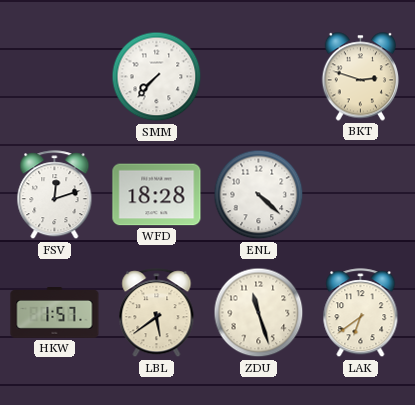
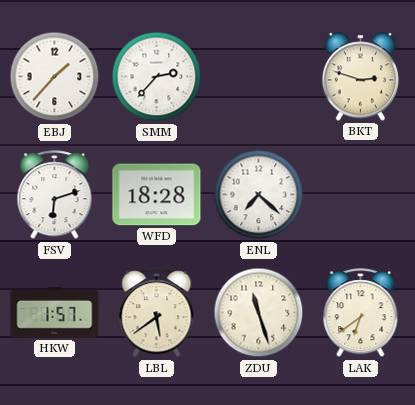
EBJ: none -> 1:37
SMM: 7:37 -> 2:37
FSV: 12:12 -> 6:12
ENL: 4:22 -> 7:22
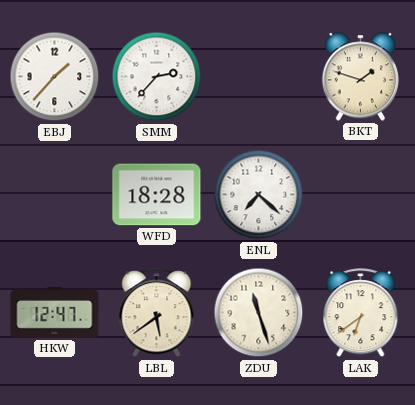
BKT: 2:48 -> 1:48
FSV: 6:12 -> none
HKW: 1:57 -> 12:47
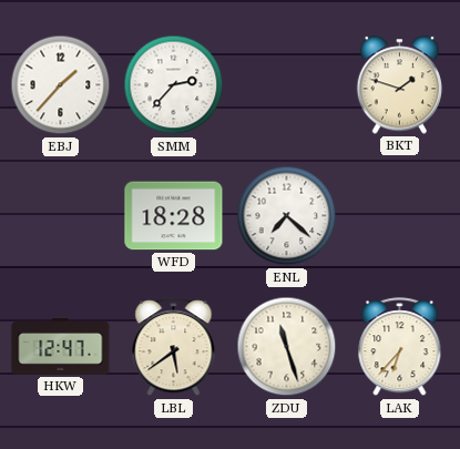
LAK: 6:39 -> 6:37
